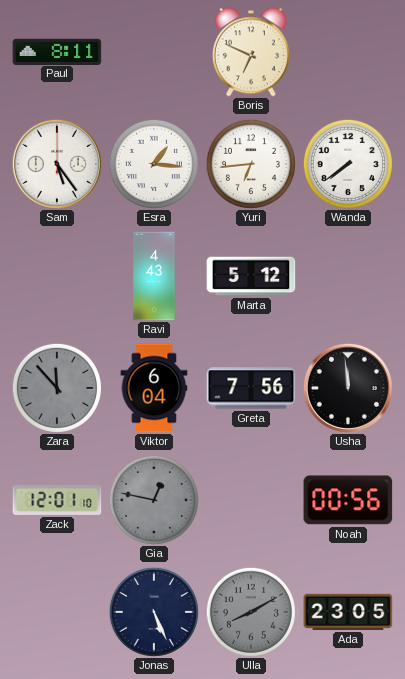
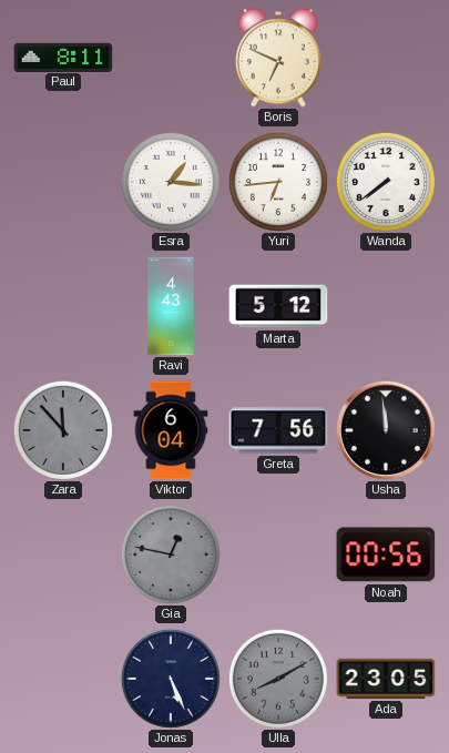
Sam: 5:24 -> none
Zack: 12:01 -> none
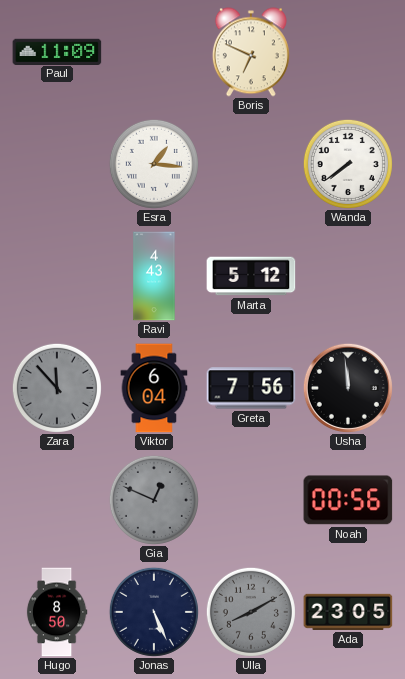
Paul: 8:11 -> 11:09
Yuri: 6:44 -> none
Gia: 12:47 -> 12:49
Hugo: none -> 8:50
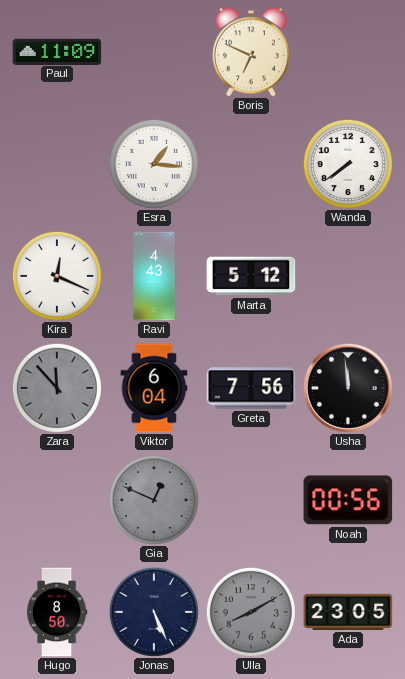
Kira: none -> 12:19
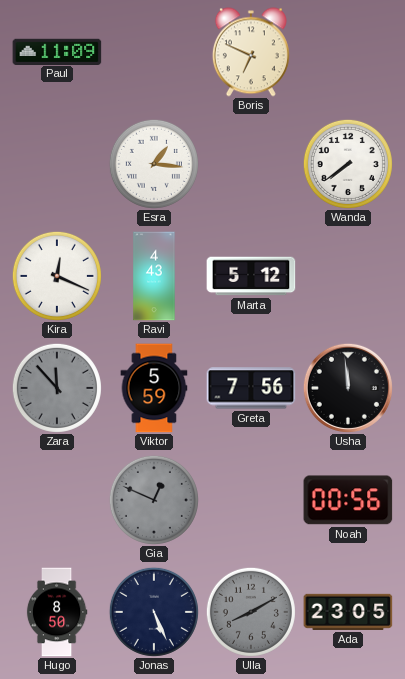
Viktor: 6:04 -> 5:59
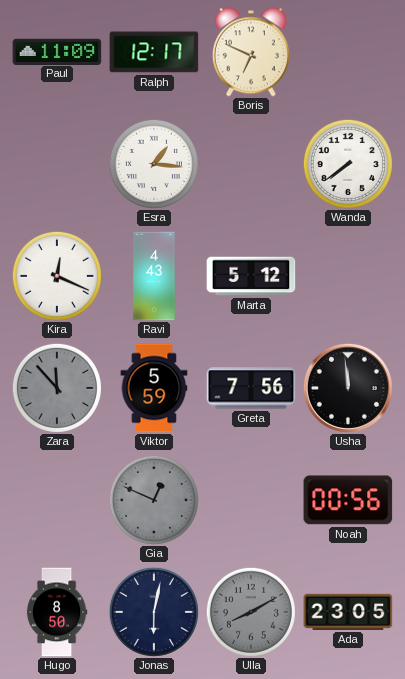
Ralph: none -> 12:17
Jonas: 5:26 -> 6:02
